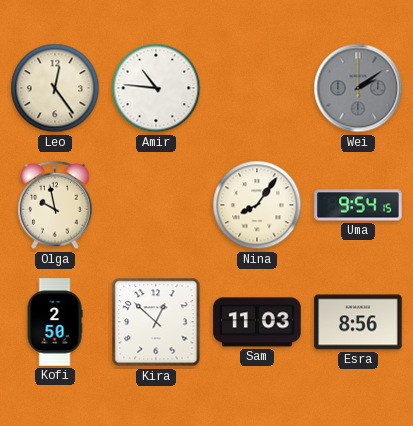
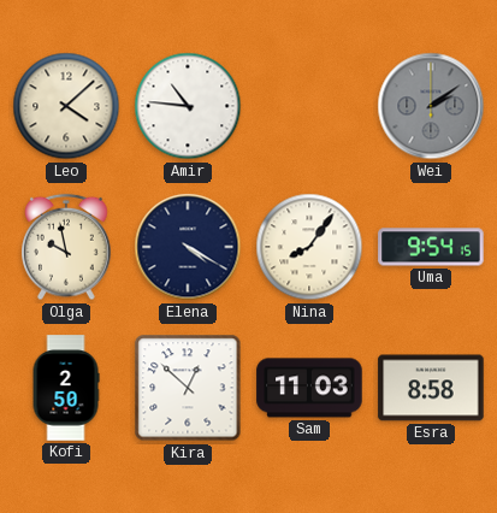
Leo: 12:24 -> 4:08
Elena: none -> 4:20
Esra: 8:56 -> 8:58
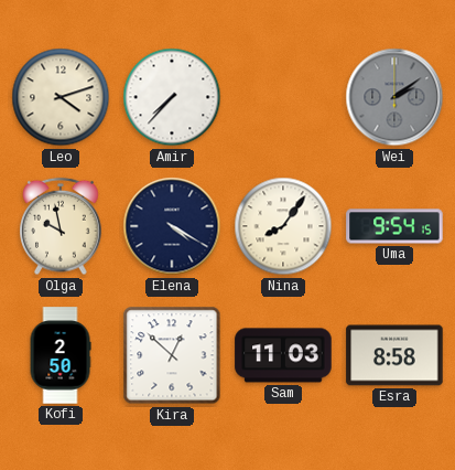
Leo: 4:08 -> 4:12
Amir: 10:46 -> 7:37
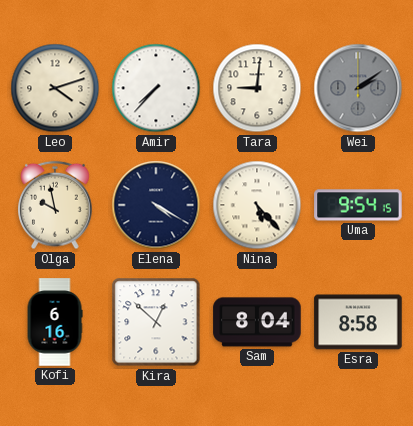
Tara: none -> 9:01
Nina: 8:06 -> 5:23
Kofi: 2:50 -> 6:16
Sam: 11:03 -> 8:04
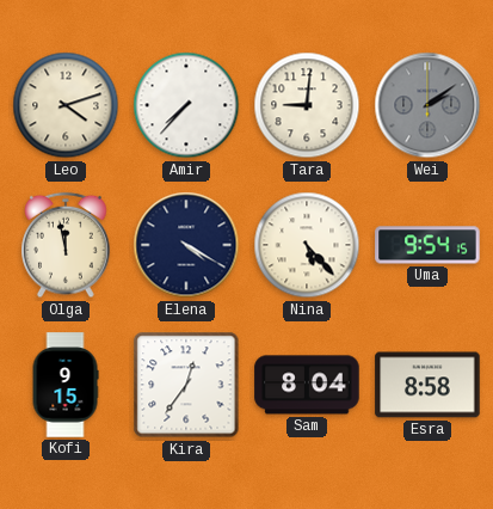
Olga: 9:58 -> 11:58
Kofi: 6:16 -> 9:15
Kira: 12:52 -> 12:36
